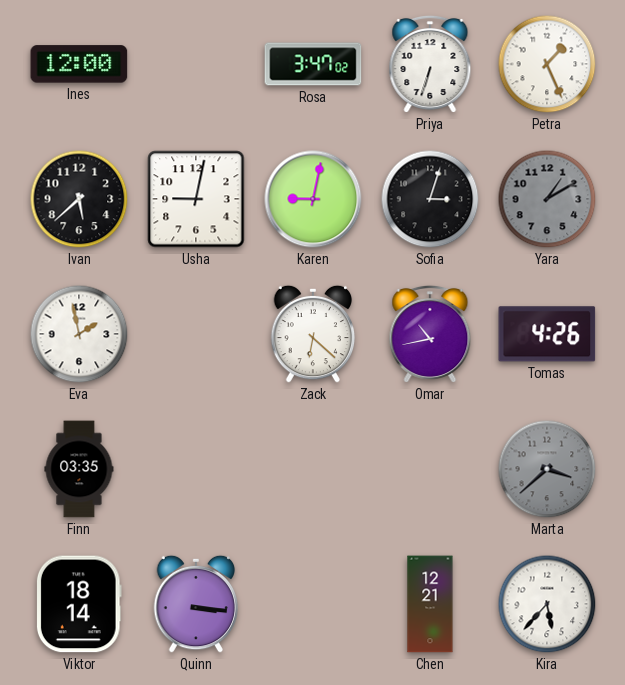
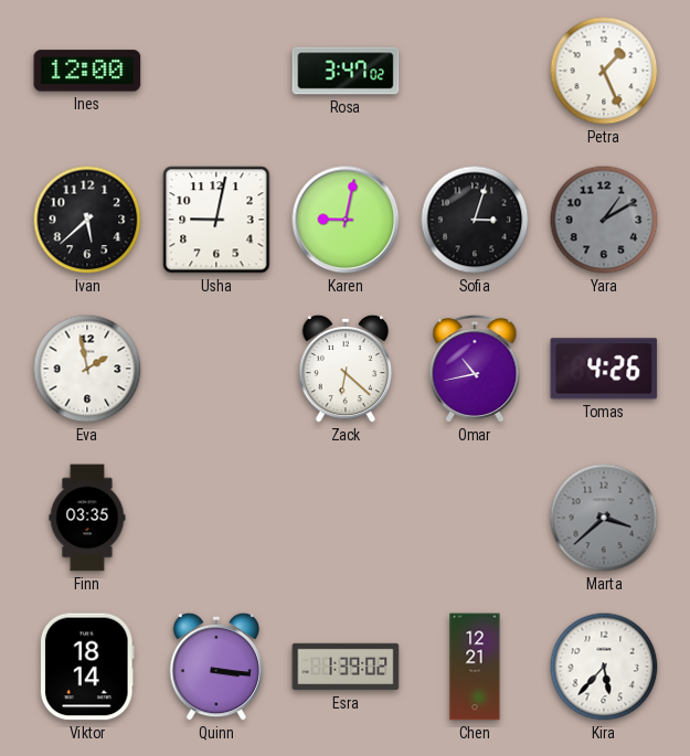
Priya: 6:33 -> none
Esra: none -> 1:39
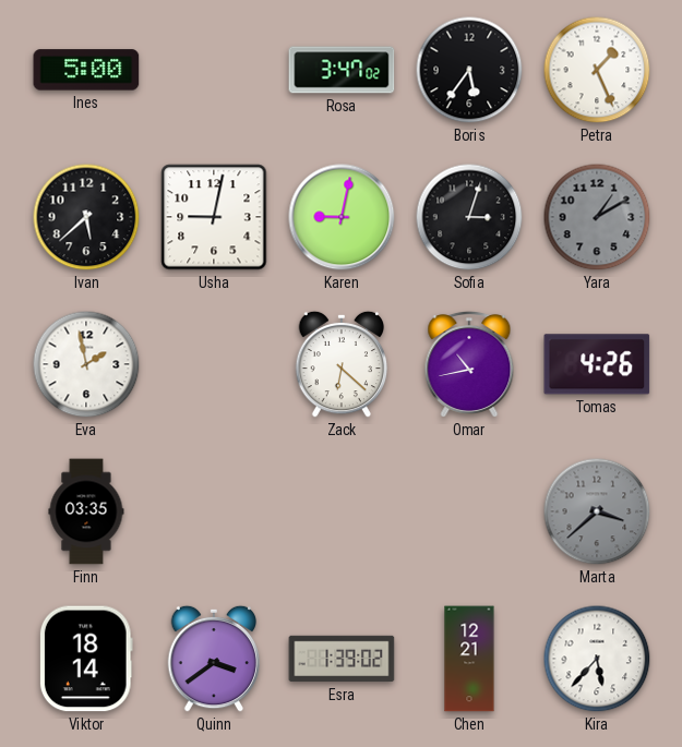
Ines: 12:00 -> 5:00
Boris: none -> 5:36
Quinn: 3:16 -> 3:39
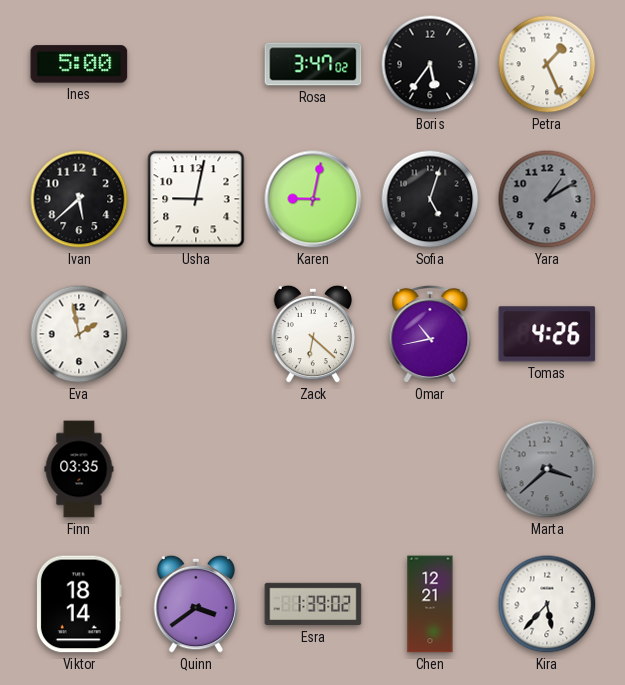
Sofia: 3:03 -> 5:03
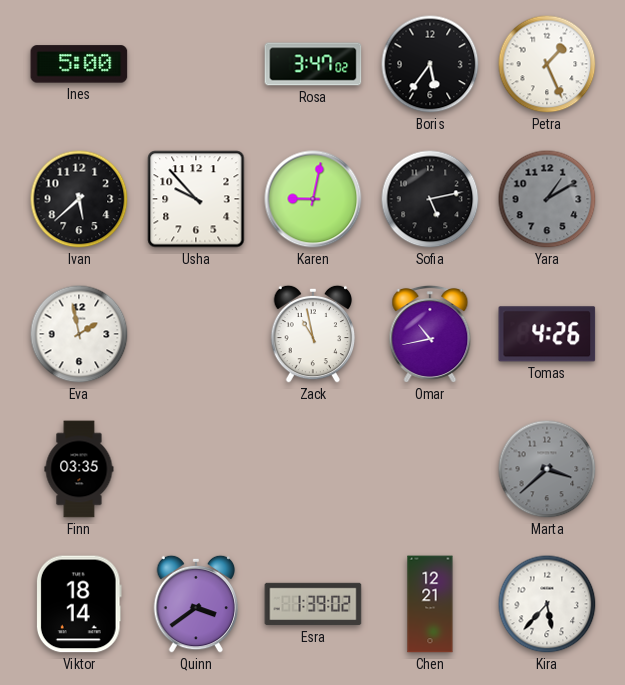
Usha: 9:02 -> 9:53
Sofia: 5:03 -> 5:13
Zack: 6:22 -> 10:58
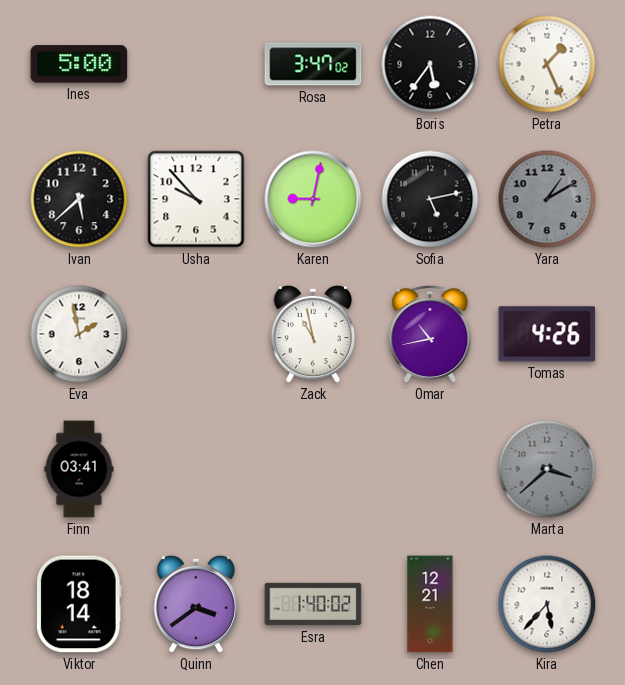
Finn: 03:35 -> 03:41
Esra: 1:39 -> 1:40
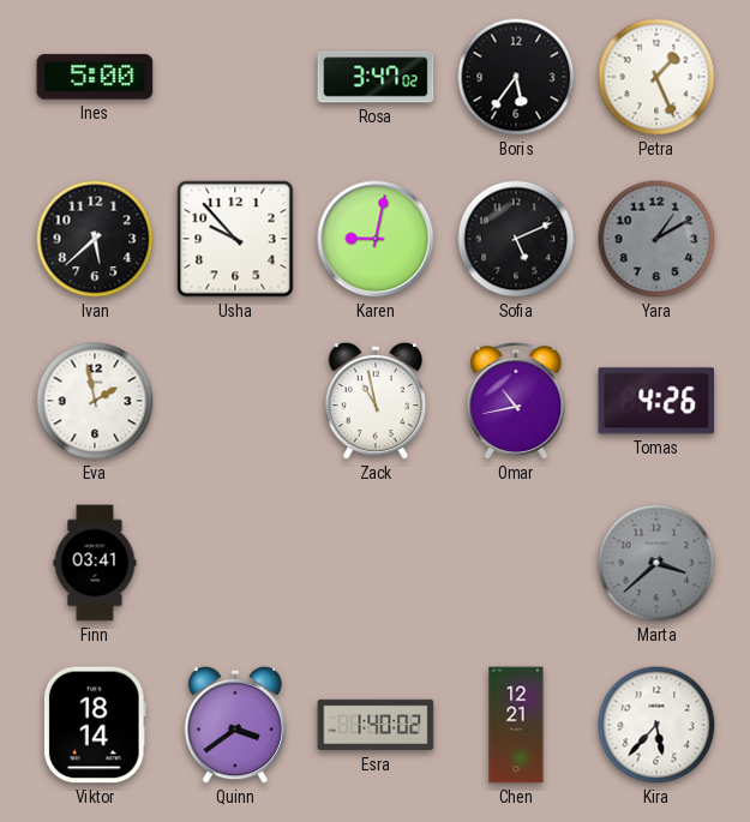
Sofia: 5:13 -> 5:11
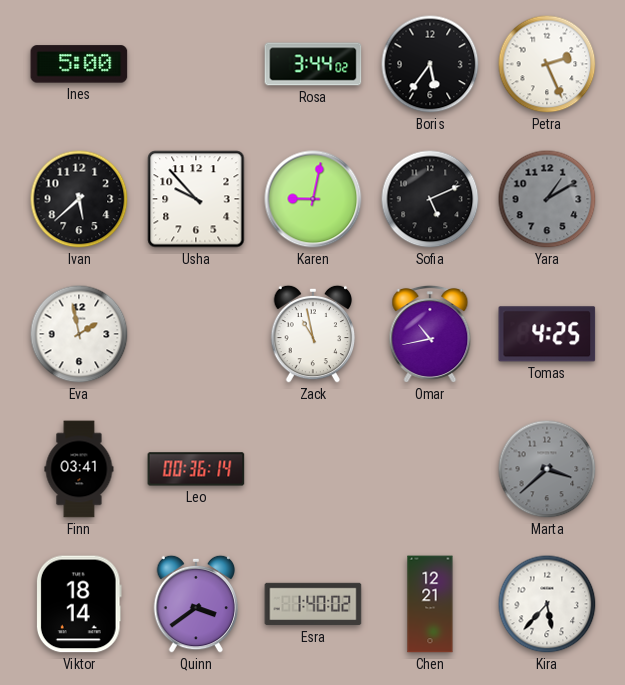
Rosa: 3:47 -> 3:44
Petra: 1:26 -> 2:26
Tomas: 4:26 -> 4:25
Leo: none -> 00:36
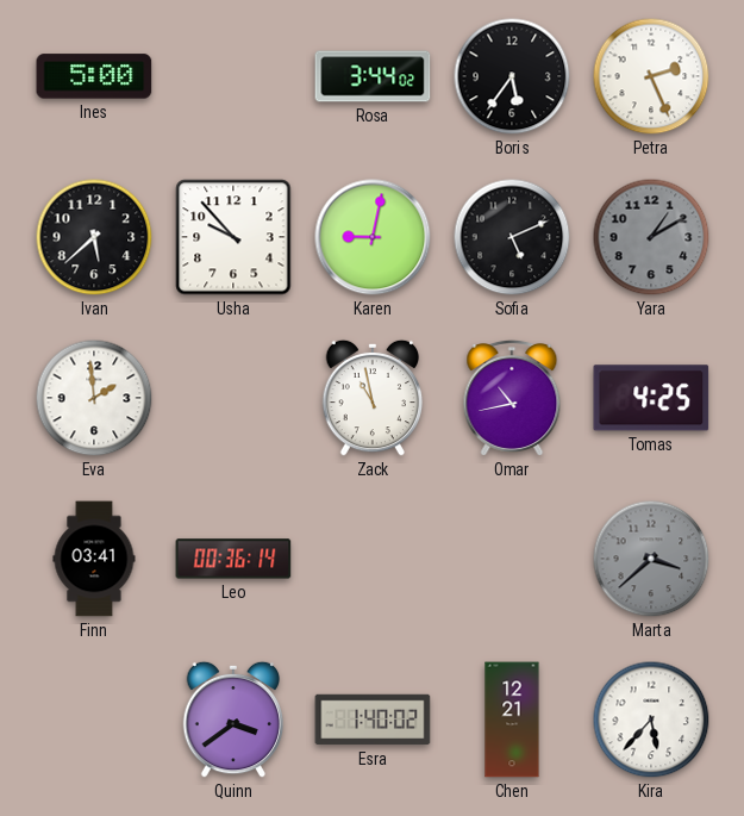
Eva: 1:58 -> 1:59
Viktor: 18:14 -> none
